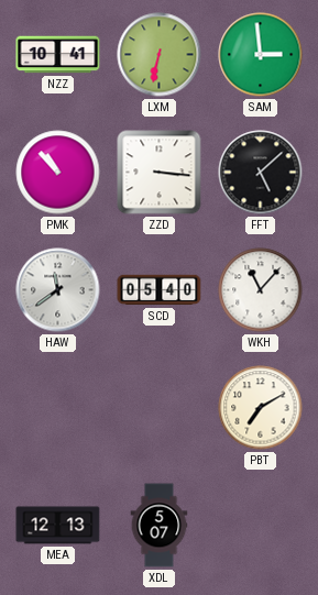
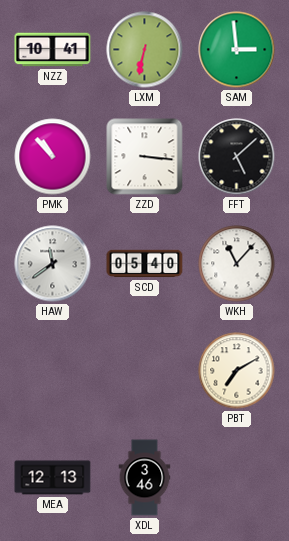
XDL: 5:07 -> 3:46
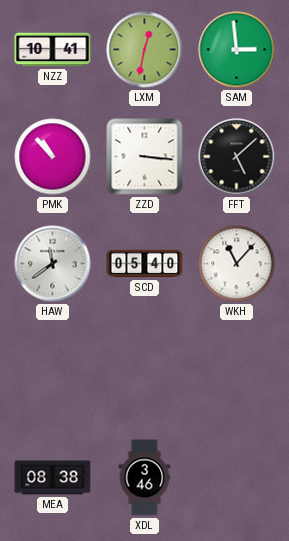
LXM: 6:32 -> 12:32
PBT: 7:10 -> none
MEA: 12:13 -> 08:38
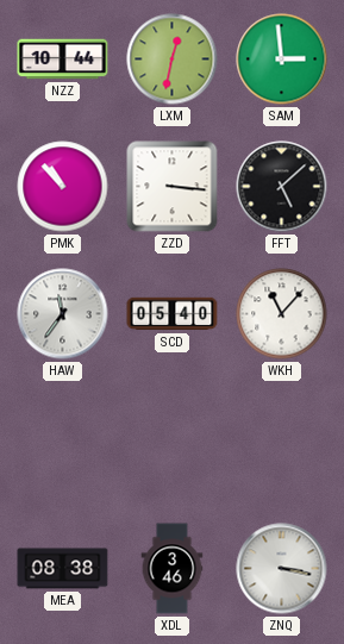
NZZ: 10:41 -> 10:44
HAW: 11:39 -> 11:36
ZNQ: none -> 3:17
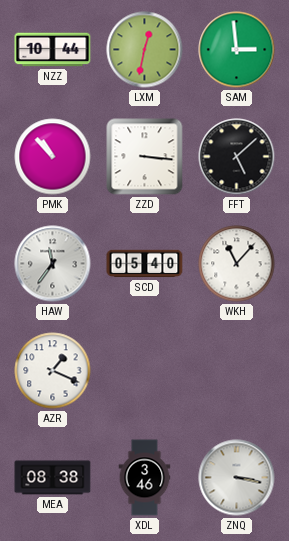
AZR: none -> 1:19
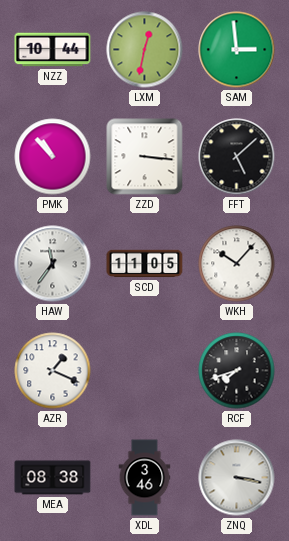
SCD: 05:40 -> 11:05
WKH: 11:07 -> 10:07
RCF: none -> 7:42
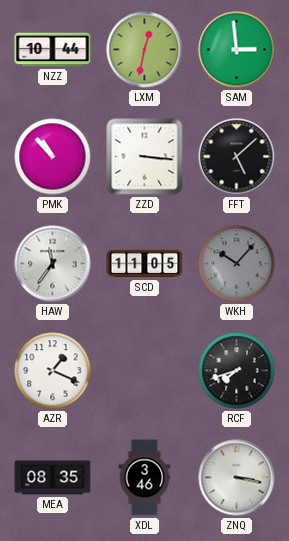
WKH dial: white -> grey
MEA: 08:38 -> 08:35
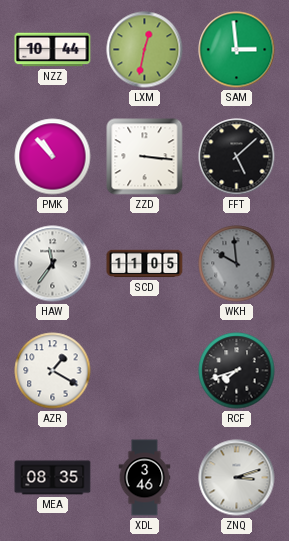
WKH: 10:07 -> 9:59
AZR: 1:19 -> 1:20
ZNQ: 3:17 -> 3:12
